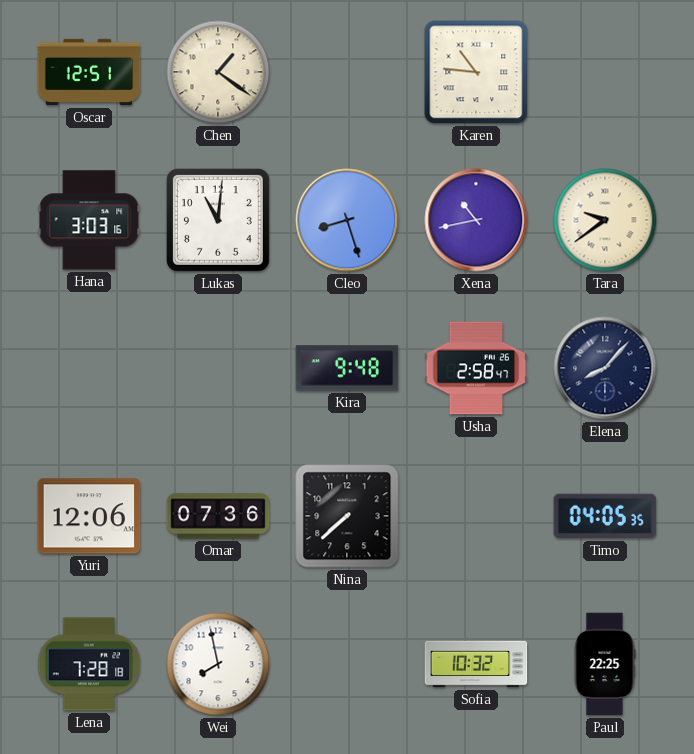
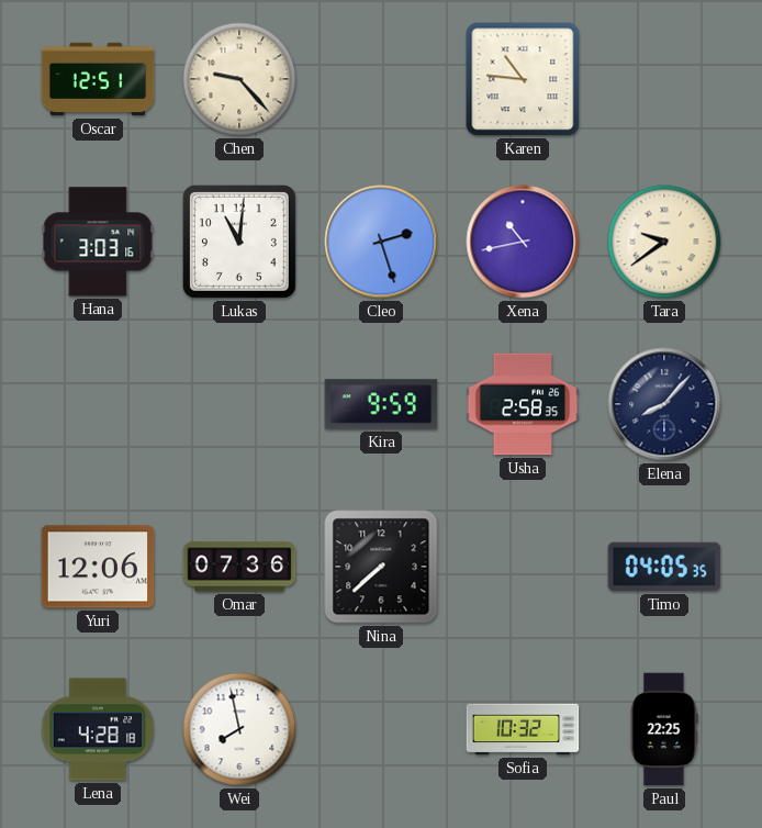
Chen: 1:21 -> 9:23
Cleo: 8:27 -> 2:27
Kira: 9:48 -> 9:59
Usha: 2:58:47 -> 2:58:35
Lena: 7:28 -> 4:28
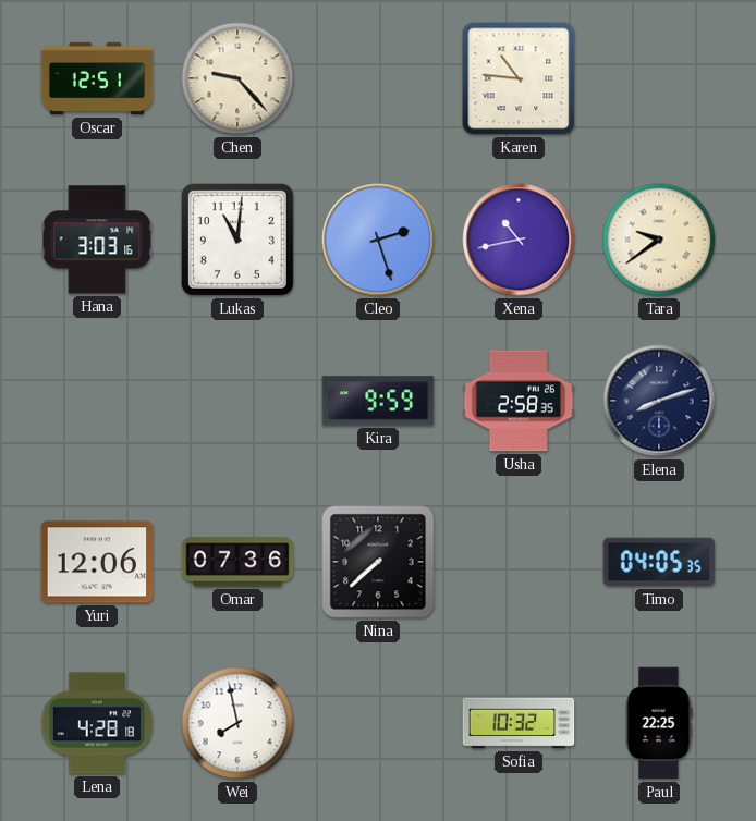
Elena: 8:07 -> 8:12
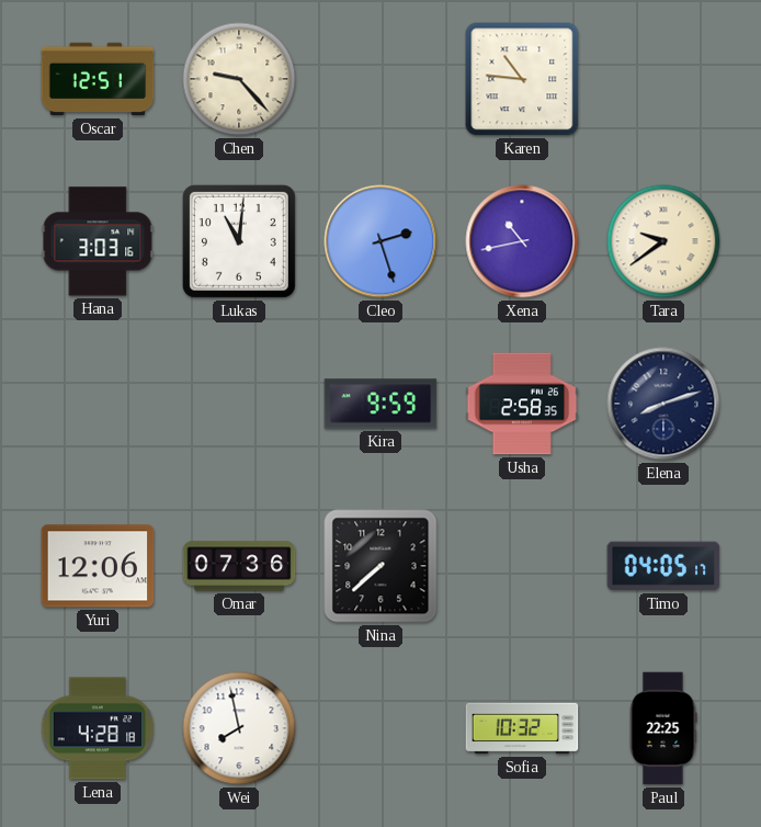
Timo: 04:05:35 -> 04:05:17
